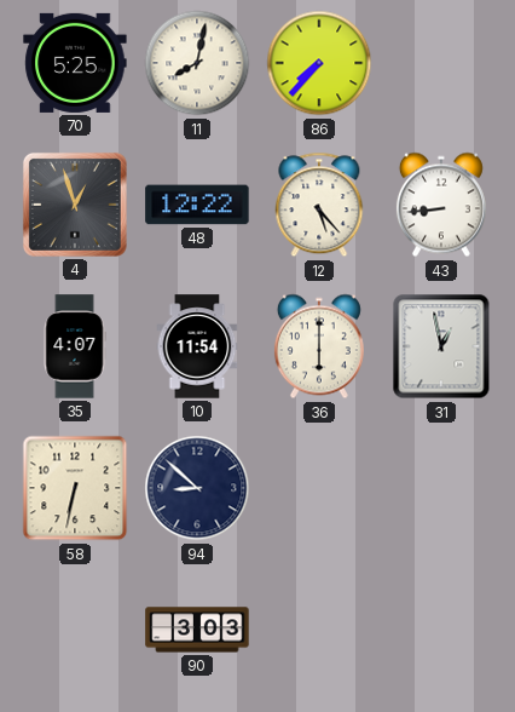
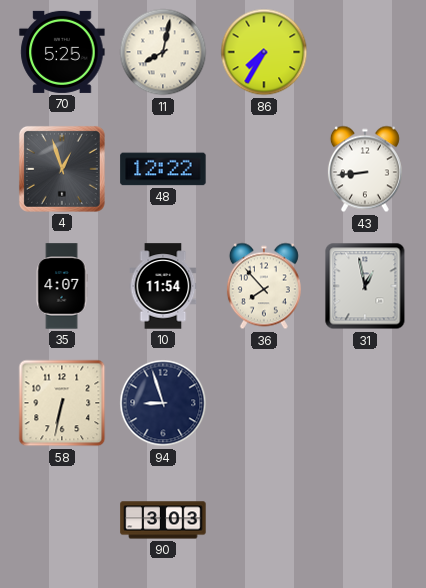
86: 7:37 -> 7:35
12: 5:23 -> none
36: 6:00 -> 7:53
94: 8:52 -> 8:57
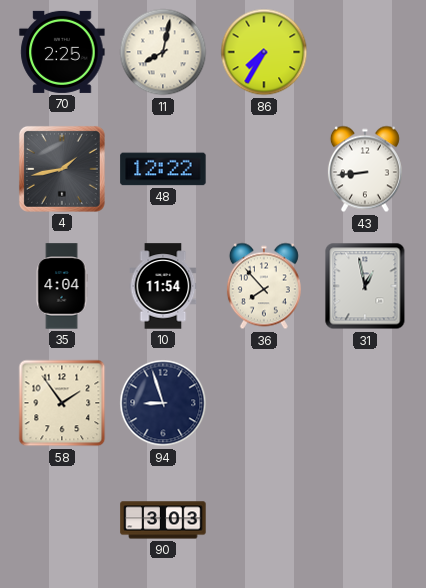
70: 5:25 -> 2:25
4: 12:57 -> 1:43
35: 4:07 -> 4:04
58: 6:32 -> 1:54
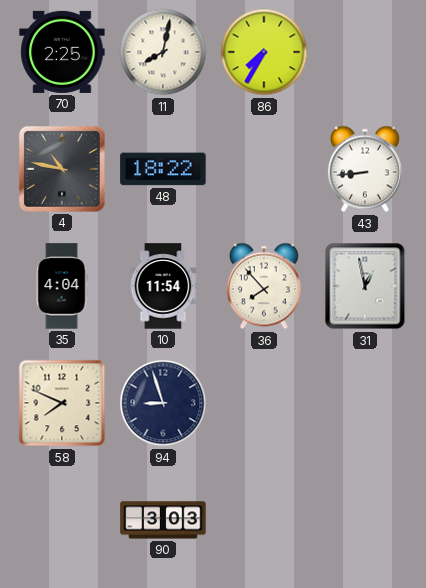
4: 1:43 -> 10:47
48: 12:22 -> 18:22
58: 1:54 -> 7:49
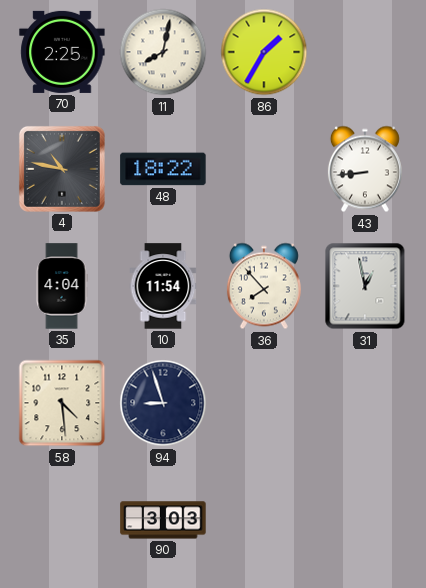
86: 7:35 -> 1:35
58: 7:49 -> 4:29
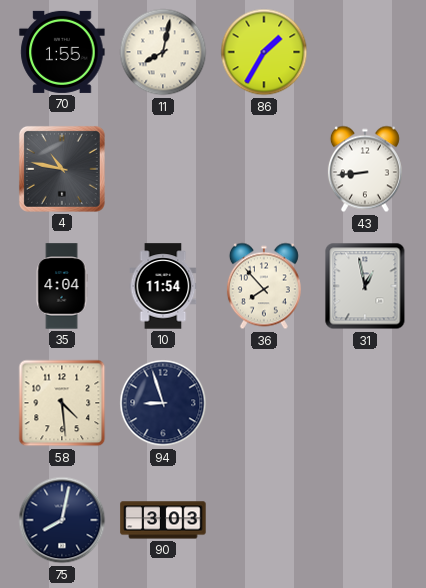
70: 2:25 -> 1:55
48: 18:22 -> none
75: none -> 8:02
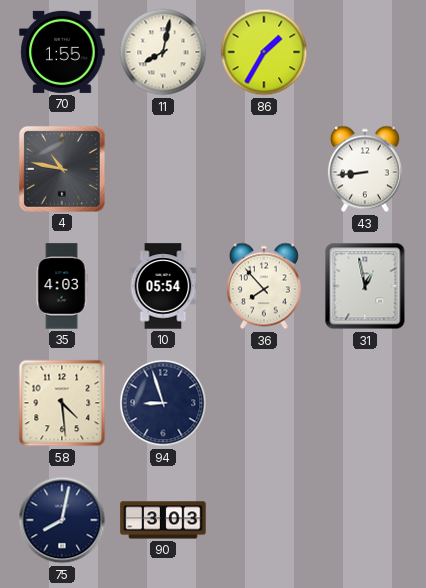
35: 4:04 -> 4:03
10: 11:54 -> 05:54
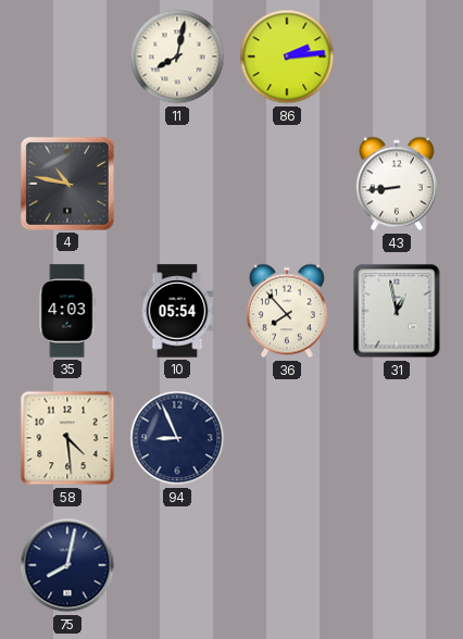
70: 1:55 -> none
86: 1:35 -> 2:14
94: 8:57 -> 8:56
90: 3:03 -> none
